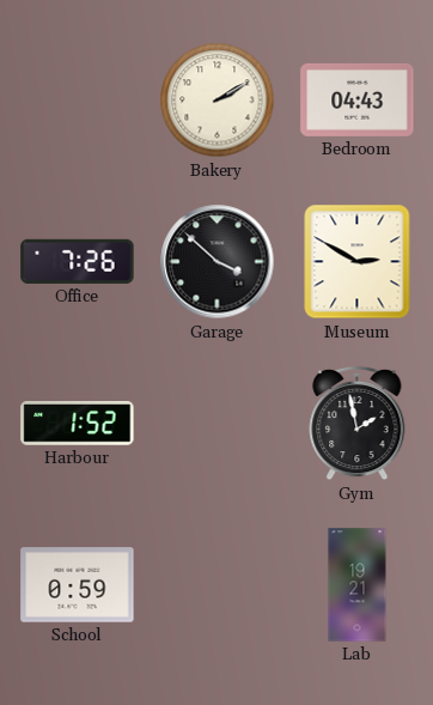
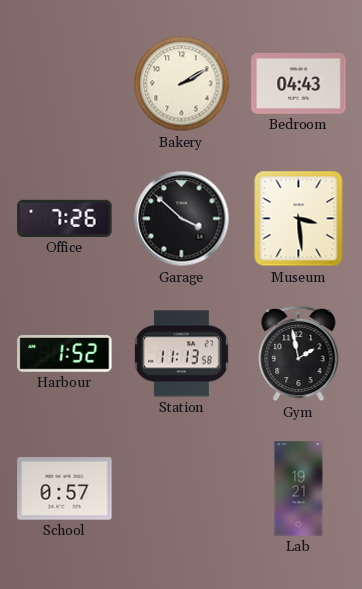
Museum: 2:50 -> 3:29
Station: none -> 11:13
School: 0:59 -> 0:57
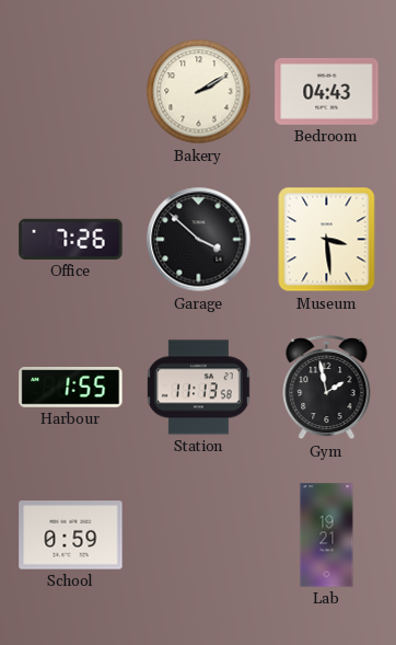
Harbour: 1:52 -> 1:55
School: 0:57 -> 0:59
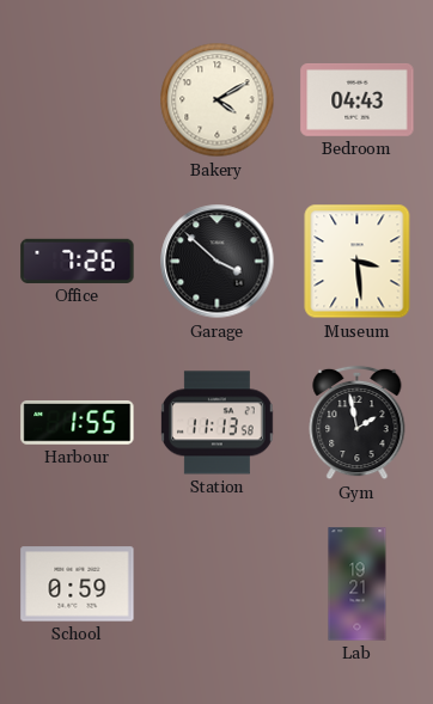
Bakery: 2:10 -> 4:10
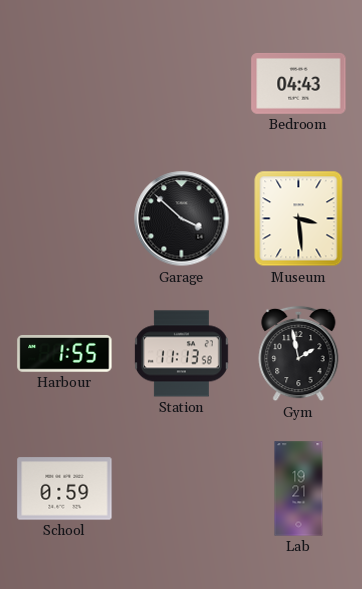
Bakery: 4:10 -> none
Office: 7:26 -> none
